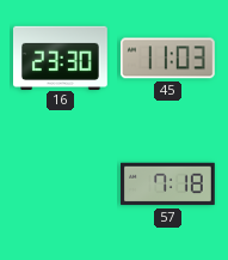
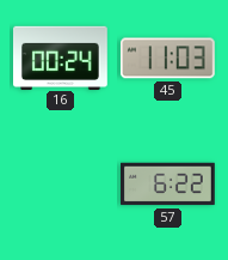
16: 23:30 -> 00:24
57: 7:18 -> 6:22
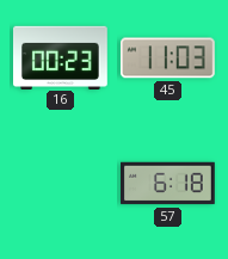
16: 00:24 -> 00:23
57: 6:22 -> 6:18
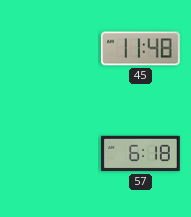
16: 00:23 -> none
45: 11:03 -> 11:48
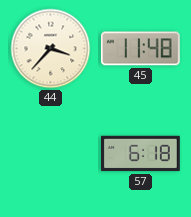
44: none -> 3:37
